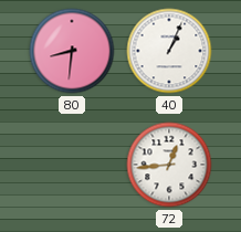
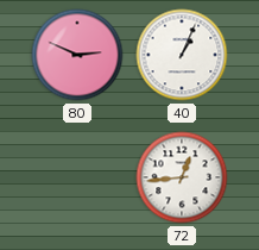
80: 8:31 -> 2:49
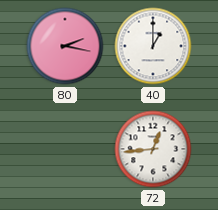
80: 2:49 -> 2:17
40: 1:04 -> 1:00
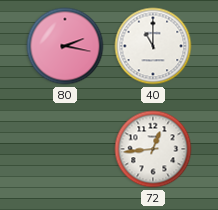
40: 1:00 -> 11:00
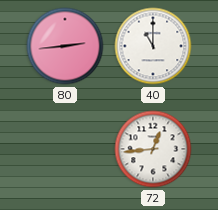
80: 2:17 -> 2:44
